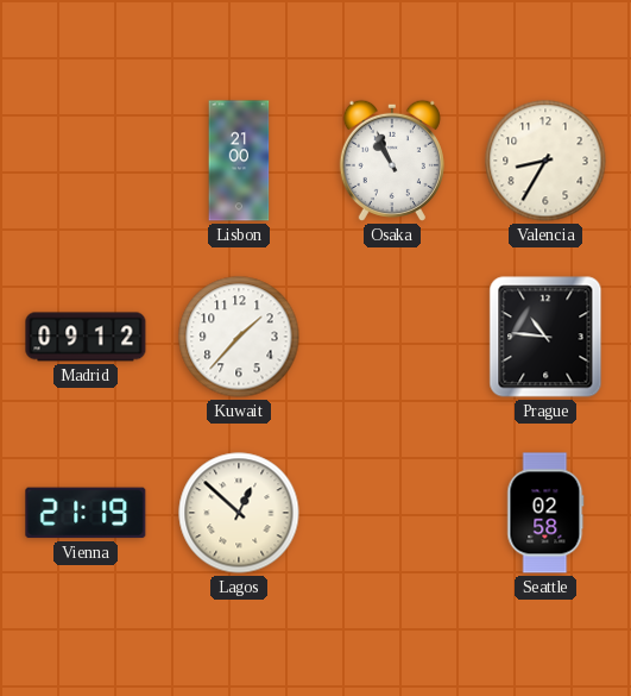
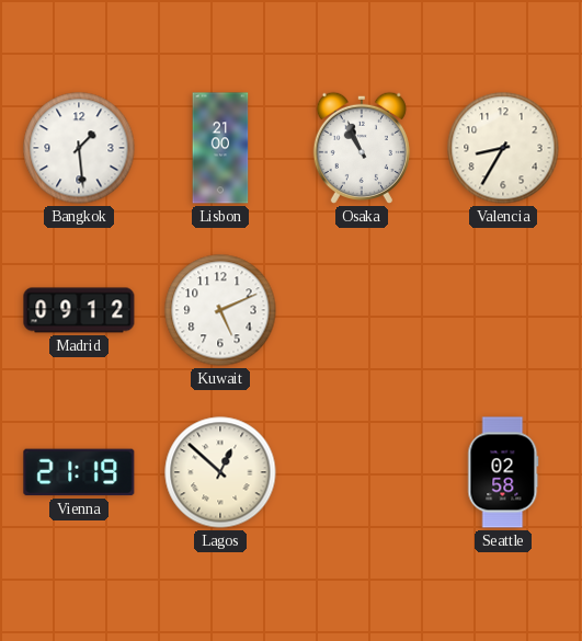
Bangkok: none -> 1:29
Kuwait: 1:37 -> 5:11
Prague: 10:46 -> none
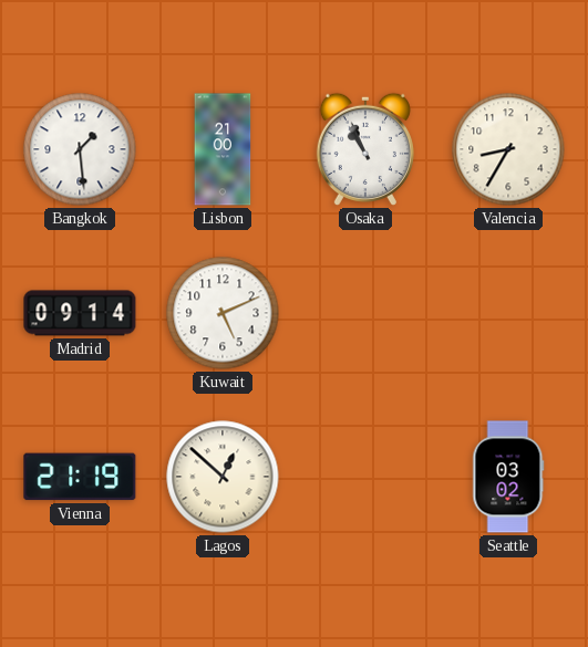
Madrid: 09:12 -> 09:14
Seattle: 02:58 -> 03:02
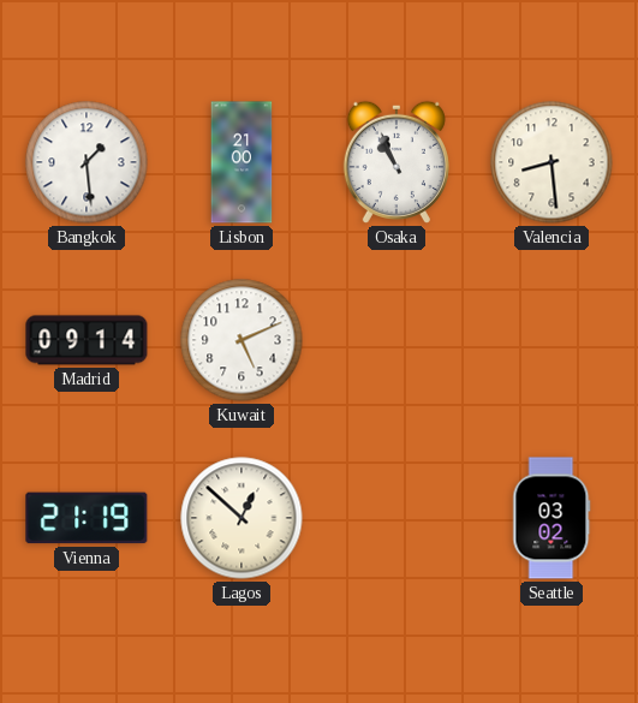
Valencia: 8:35 -> 8:29
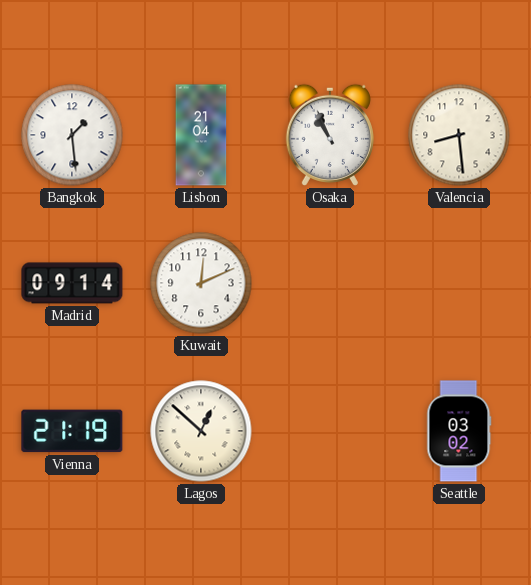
Lisbon: 21:00 -> 21:04
Kuwait: 5:11 -> 12:11
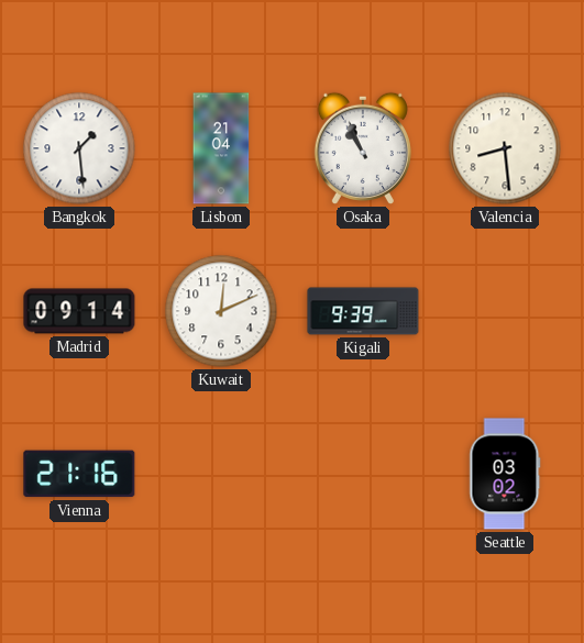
Kigali: none -> 9:39
Vienna: 21:19 -> 21:16
Lagos: 12:52 -> none
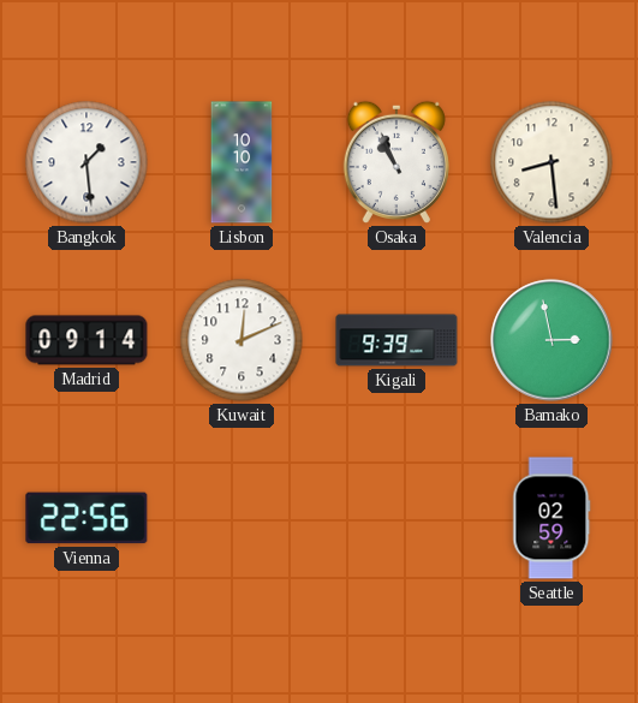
Lisbon: 21:04 -> 10:10
Bamako: none -> 2:58
Vienna: 21:16 -> 22:56
Seattle: 03:02 -> 02:59
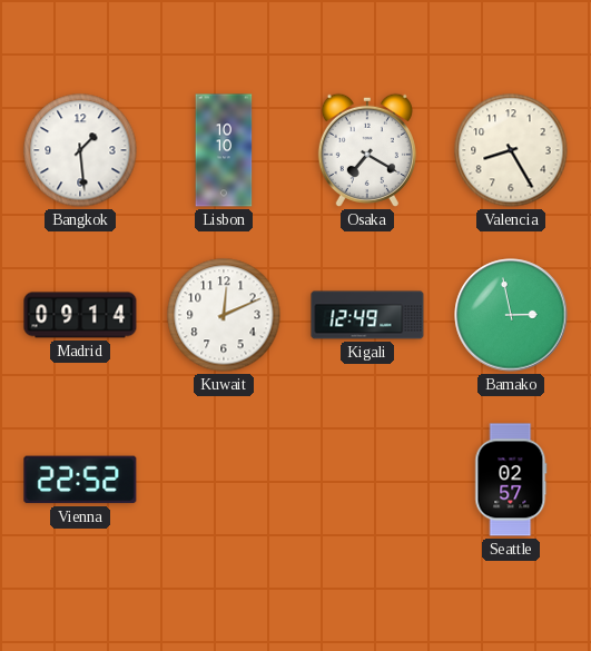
Osaka: 10:56 -> 7:20
Valencia: 8:29 -> 8:25
Kigali: 9:39 -> 12:49
Vienna: 22:56 -> 22:52
Seattle: 02:59 -> 02:57
